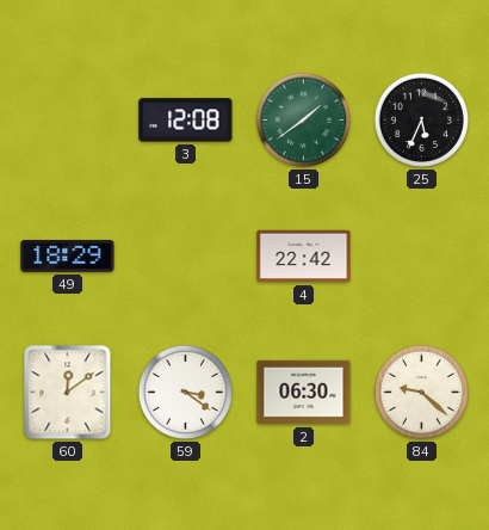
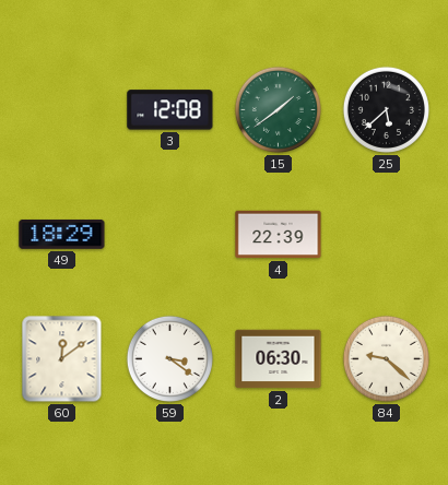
25: 5:34 -> 5:38
4: 22:42 -> 22:39
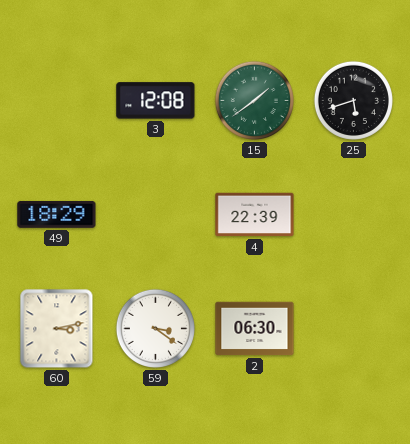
25: 5:38 -> 5:42
60: 12:09 -> 3:13
84: 9:22 -> none
